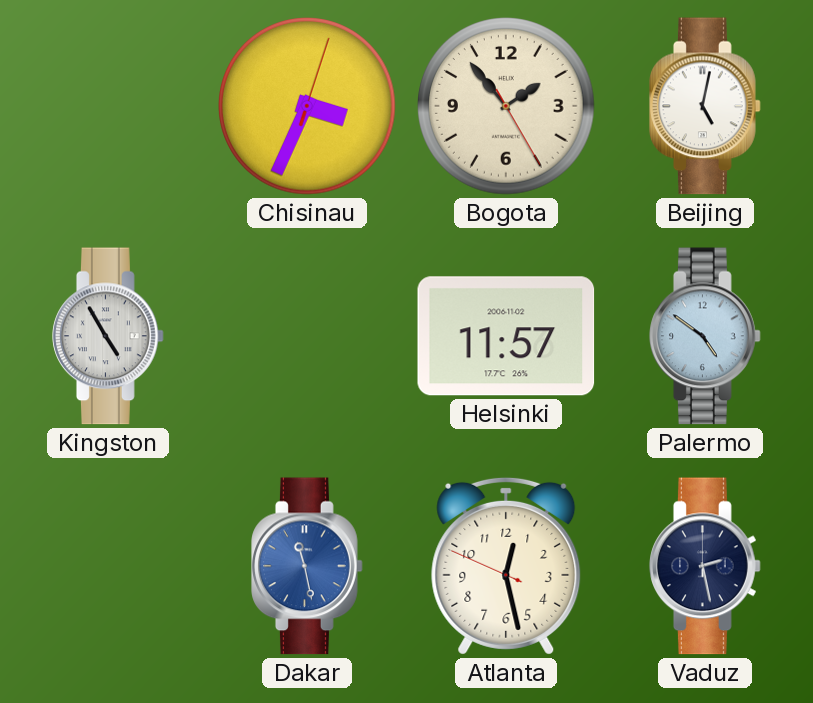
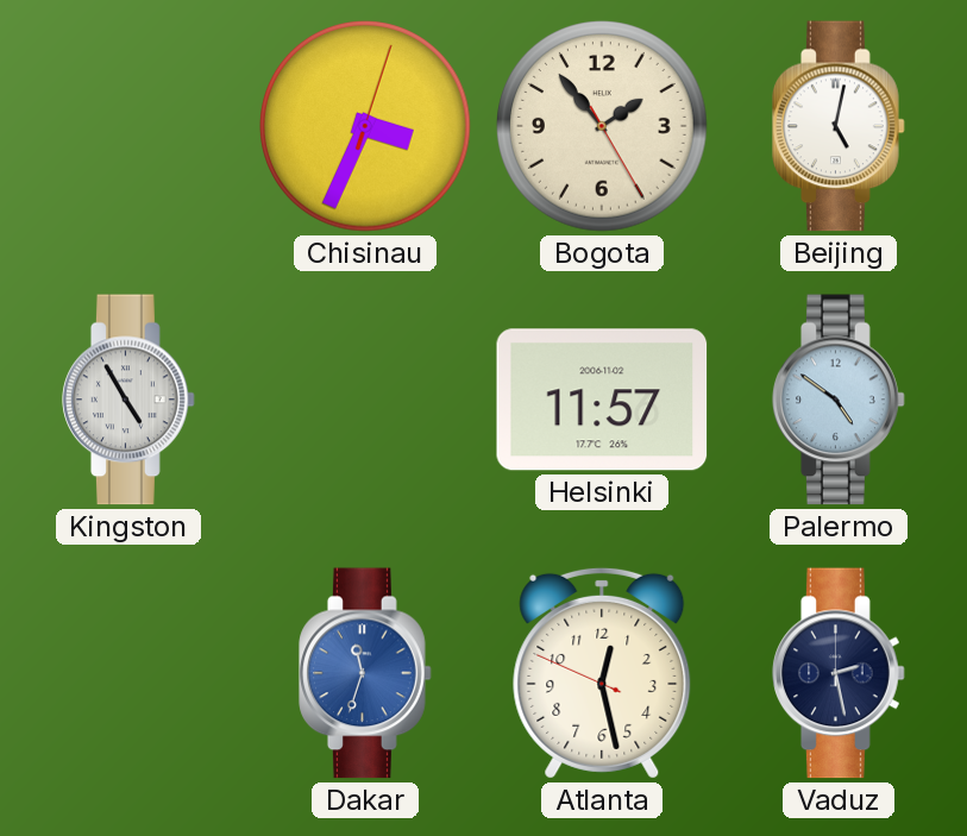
Dakar: 11:28 -> 11:33
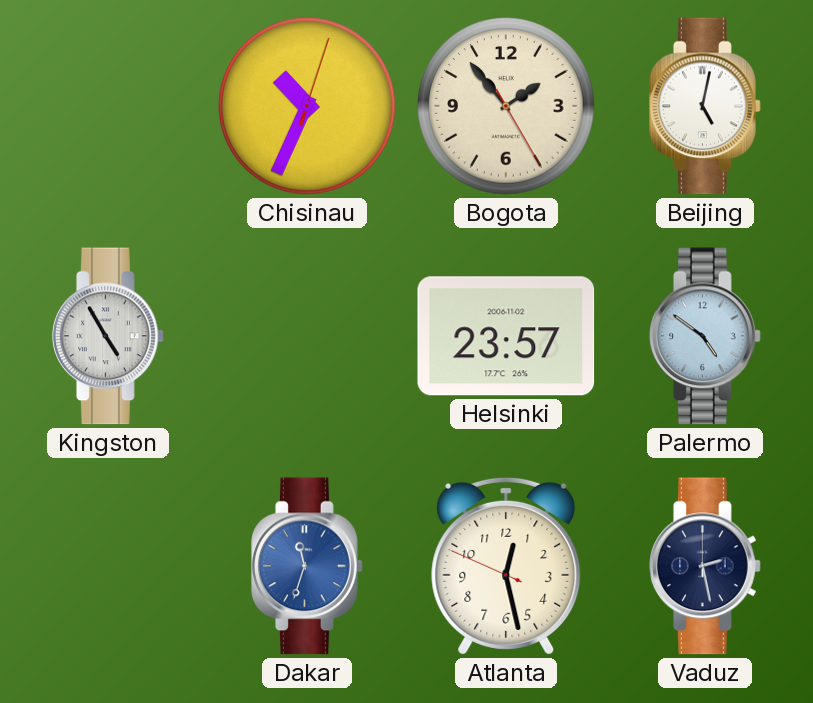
Chisinau: 3:34 -> 10:34
Helsinki: 11:57 -> 23:57
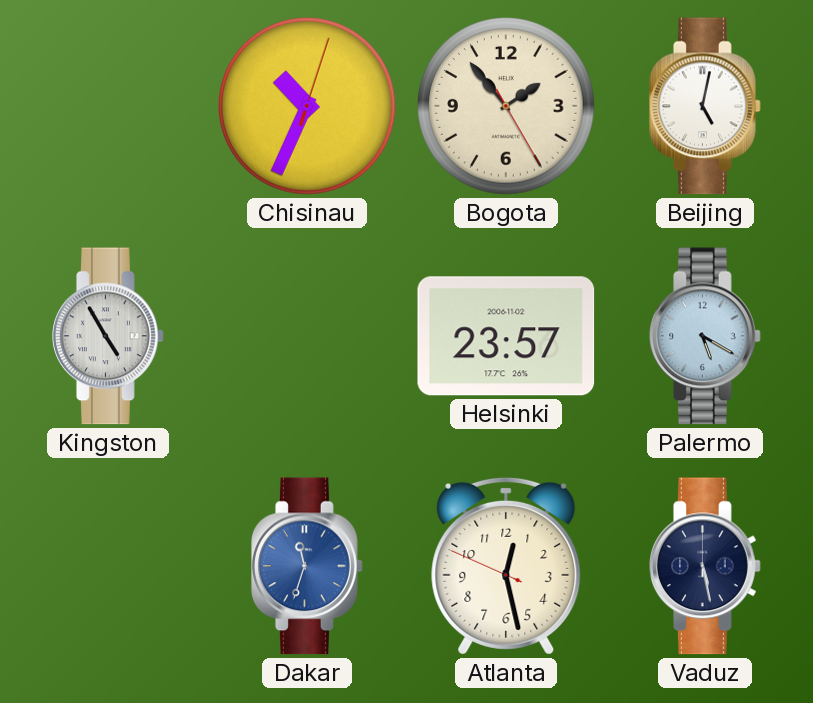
Palermo: 4:51 -> 5:20
Vaduz: 2:28 -> 5:28
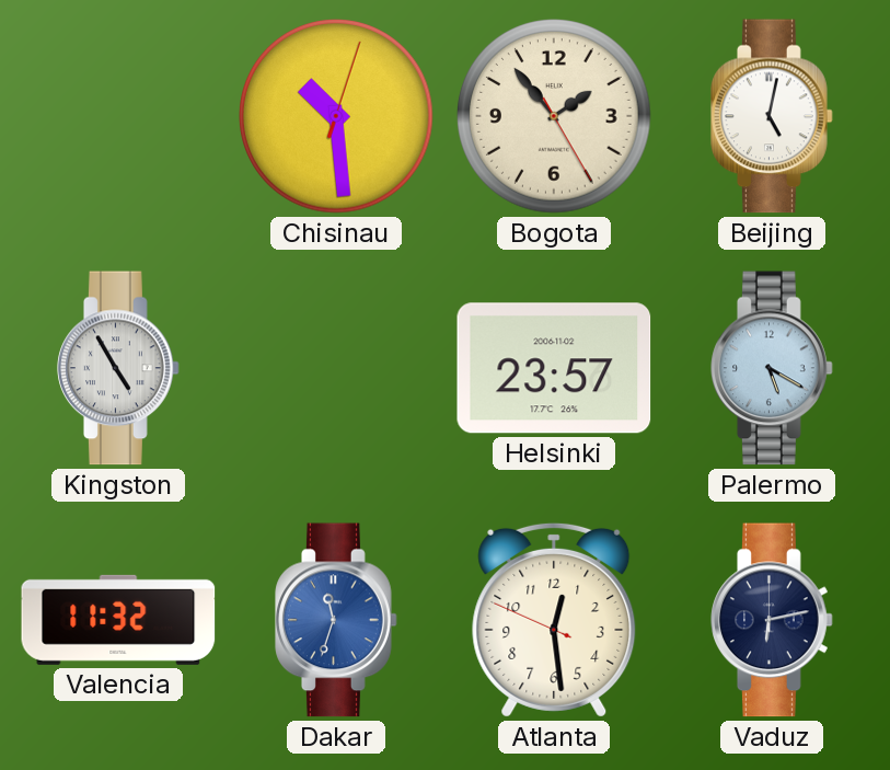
Chisinau: 10:34 -> 10:29
Valencia: none -> 11:32
Atlanta: 12:27 -> 12:28
Vaduz: 5:28 -> 6:13
